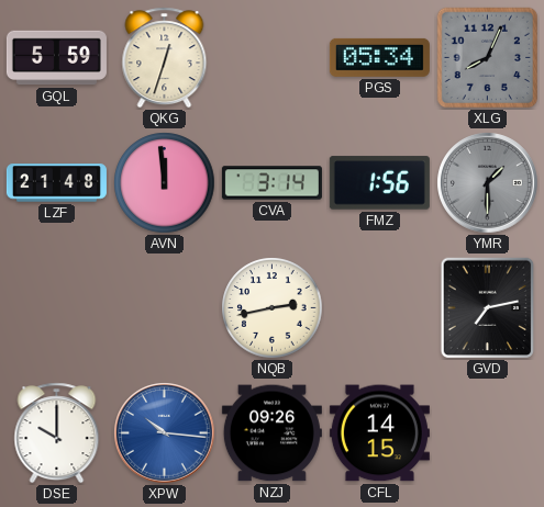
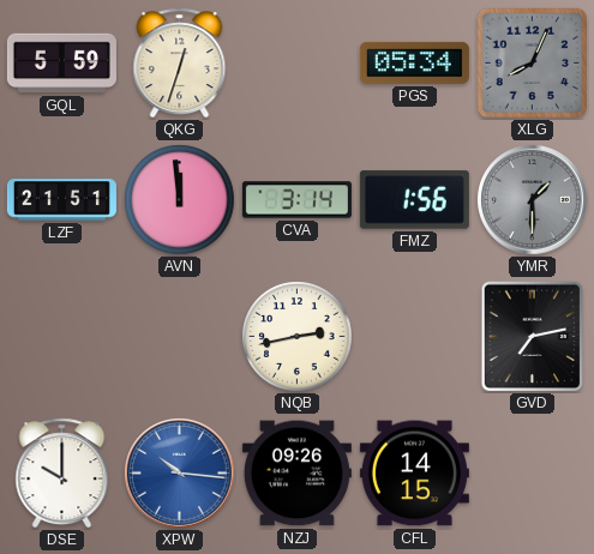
LZF: 21:48 -> 21:51
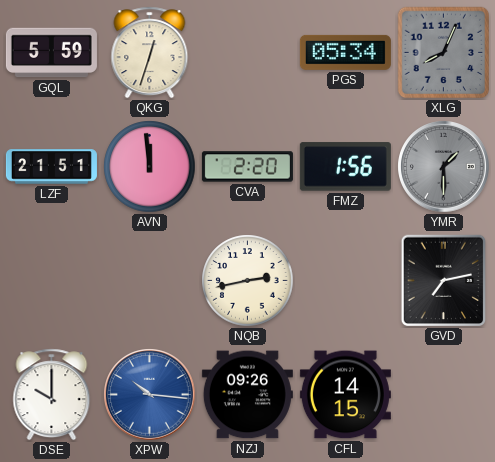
CVA: 3:14 -> 2:20
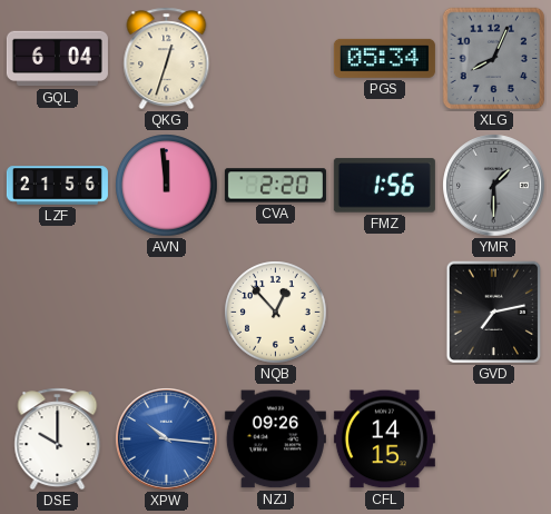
GQL: 5:59 -> 6:04
LZF: 21:51 -> 21:56
NQB: 2:43 -> 12:53
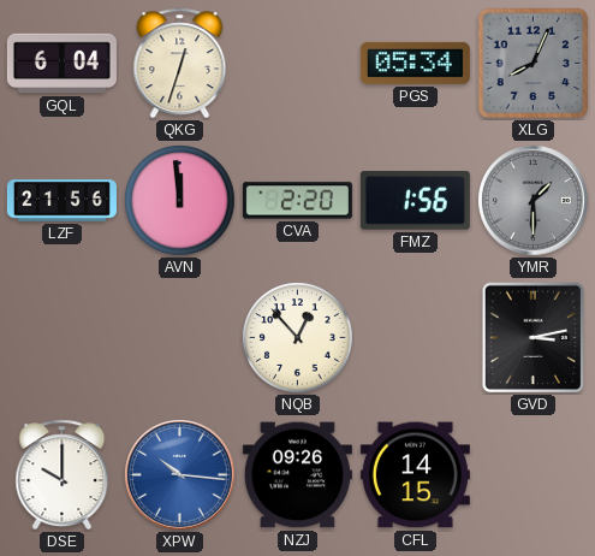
GVD: 7:13 -> 3:13
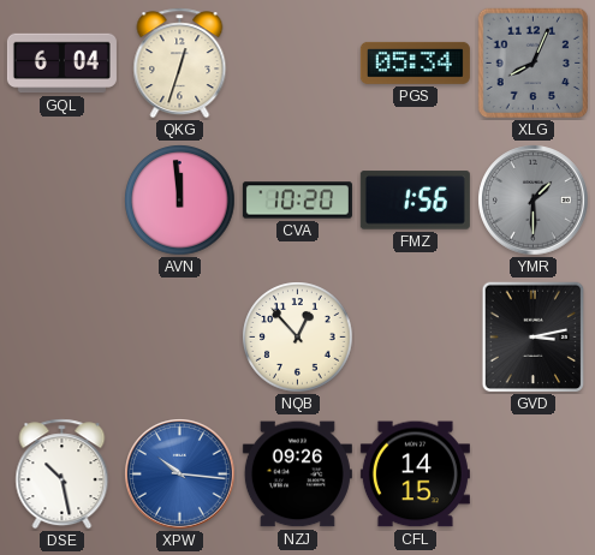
LZF: 21:56 -> none
CVA: 2:20 -> 10:20
DSE: 10:00 -> 10:28
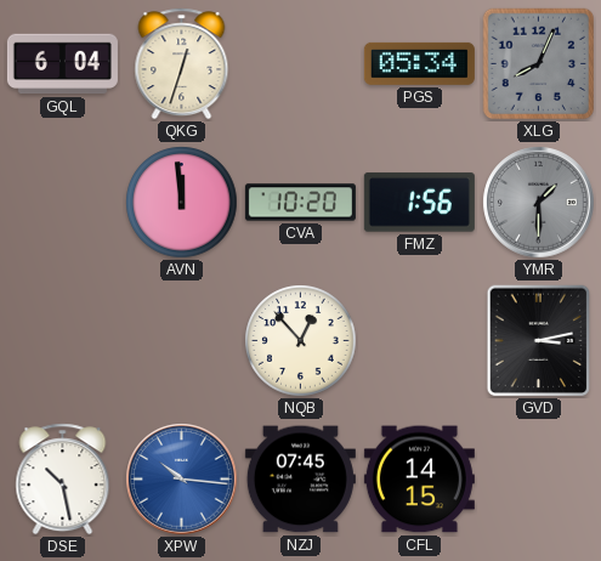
NZJ: 09:26 -> 07:45
